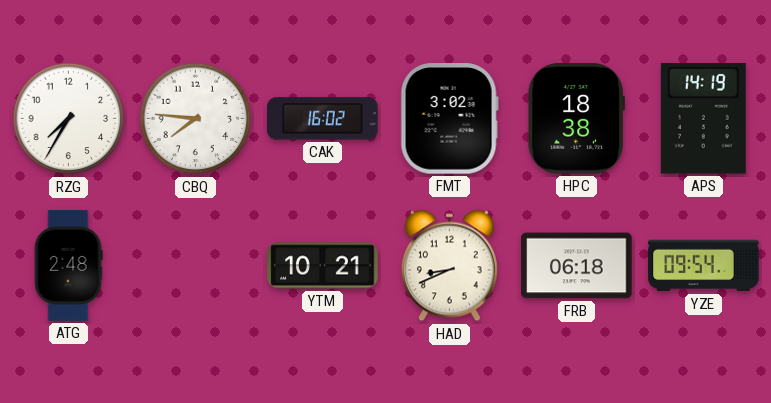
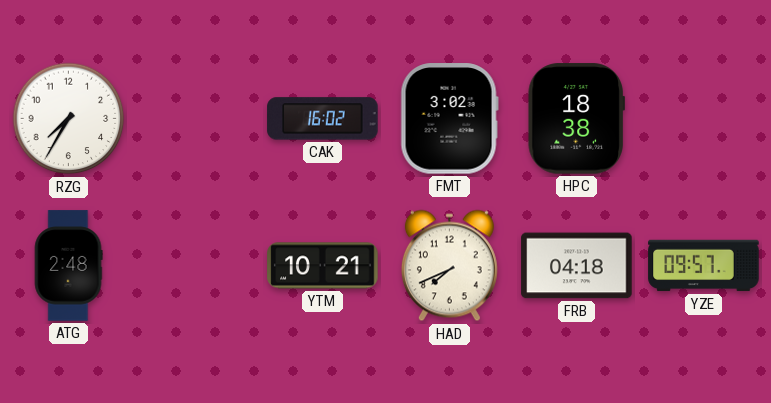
CBQ: 7:46 -> none
APS: 14:19 -> none
HAD: 8:41 -> 7:41
FRB: 06:18 -> 04:18
YZE: 09:54 -> 09:57
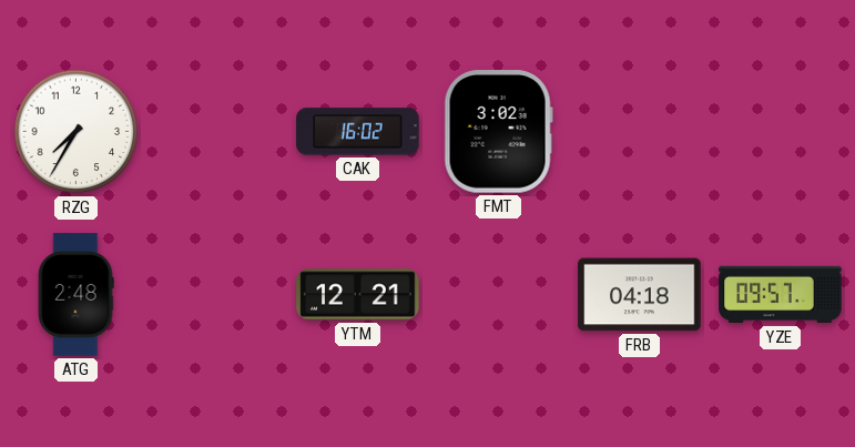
HPC: 18:38 -> none
YTM: 10:21 -> 12:21
HAD: 7:41 -> none
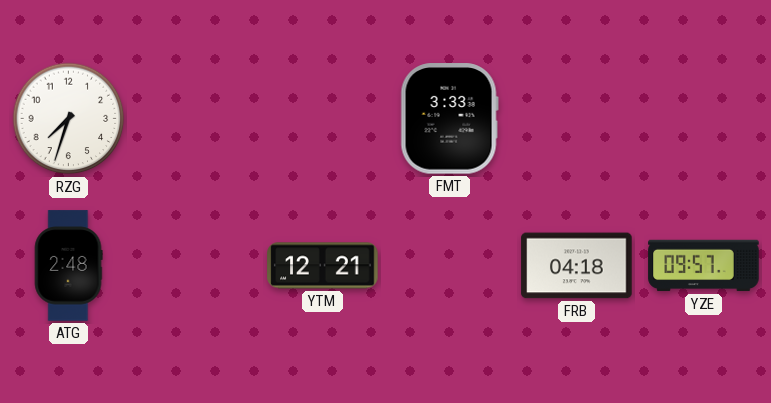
RZG: 7:35 -> 7:33
CAK: 16:02 -> none
FMT: 3:02 -> 3:33
